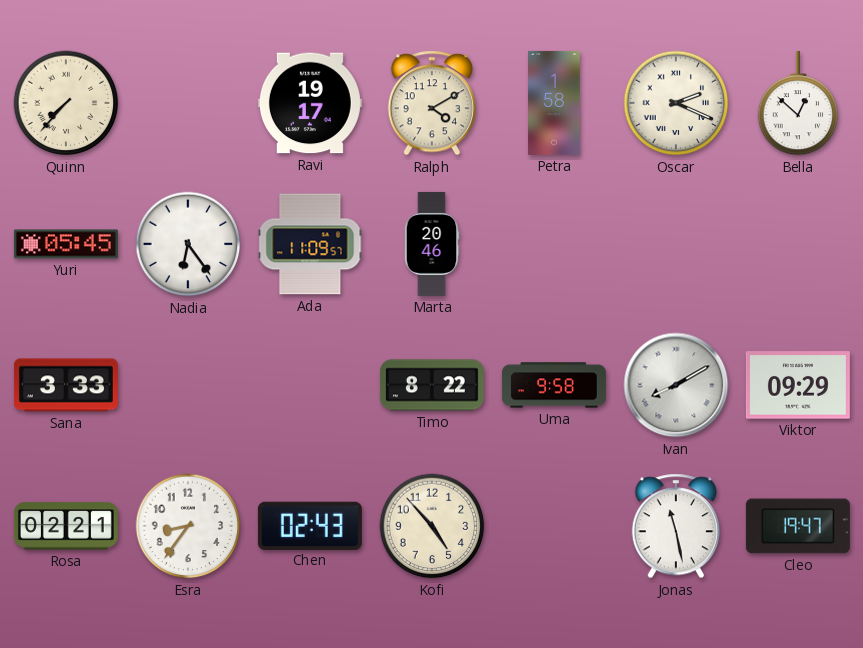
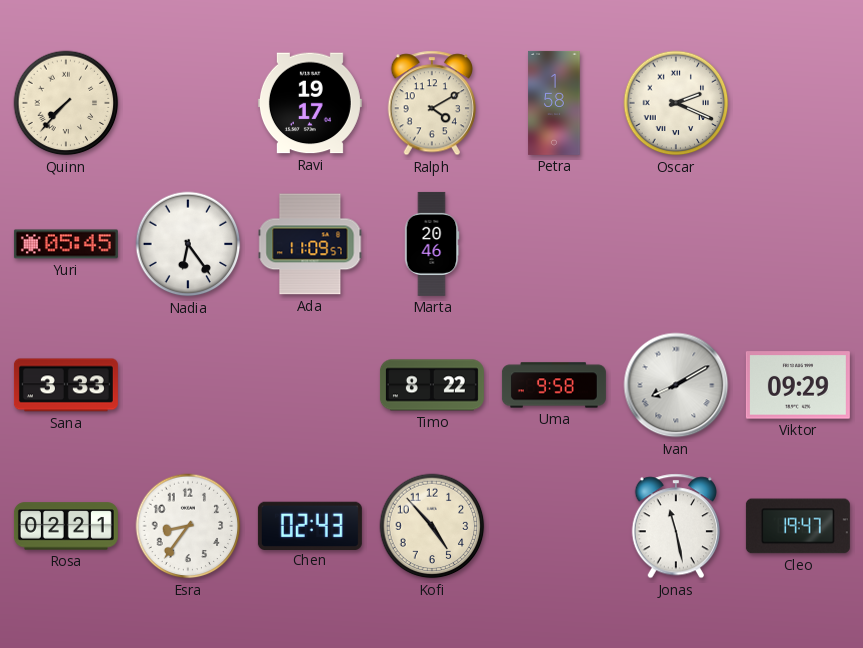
Bella: 12:52 -> none
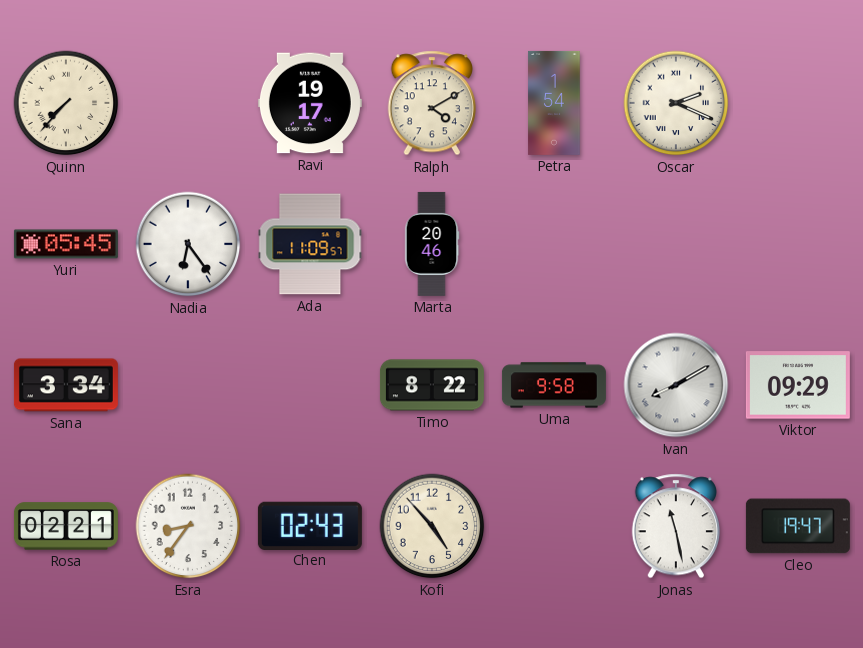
Petra: 1:58 -> 1:54
Sana: 3:33 -> 3:34
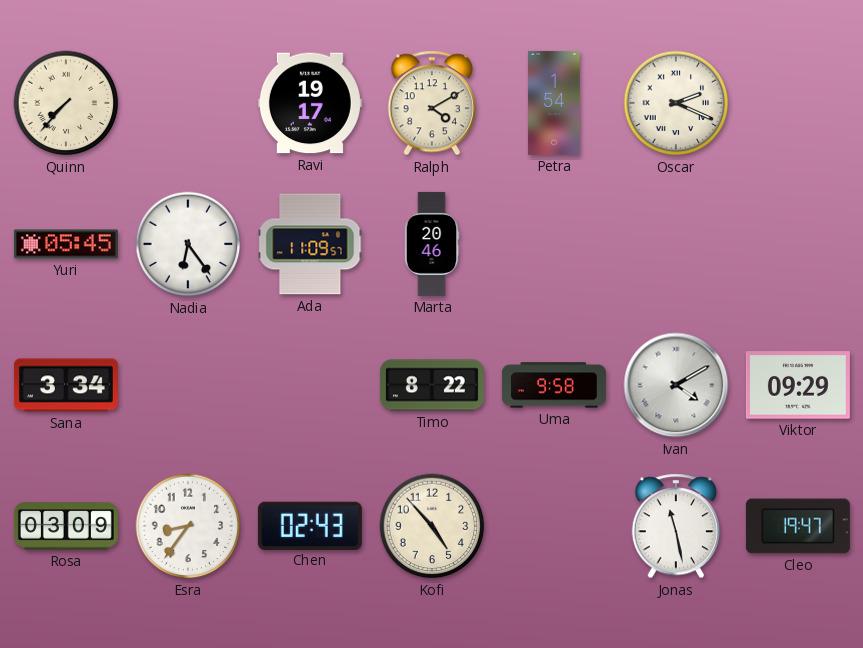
Ivan: 8:10 -> 4:10
Rosa: 02:21 -> 03:09
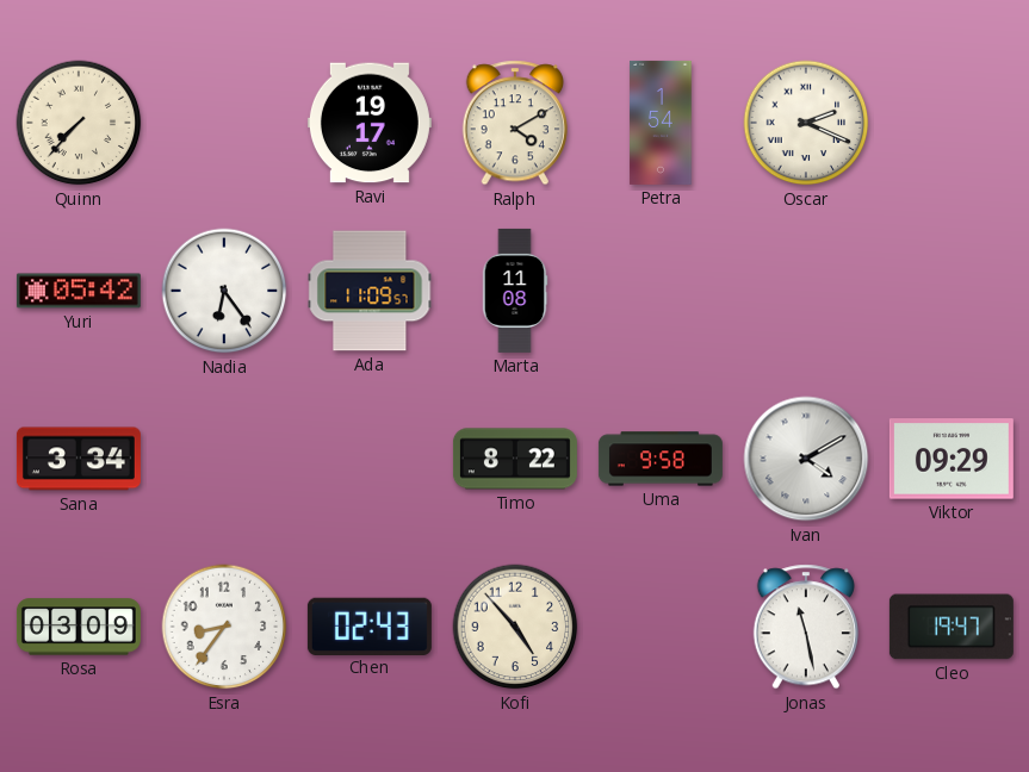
Yuri: 05:45 -> 05:42
Marta: 20:46 -> 11:08
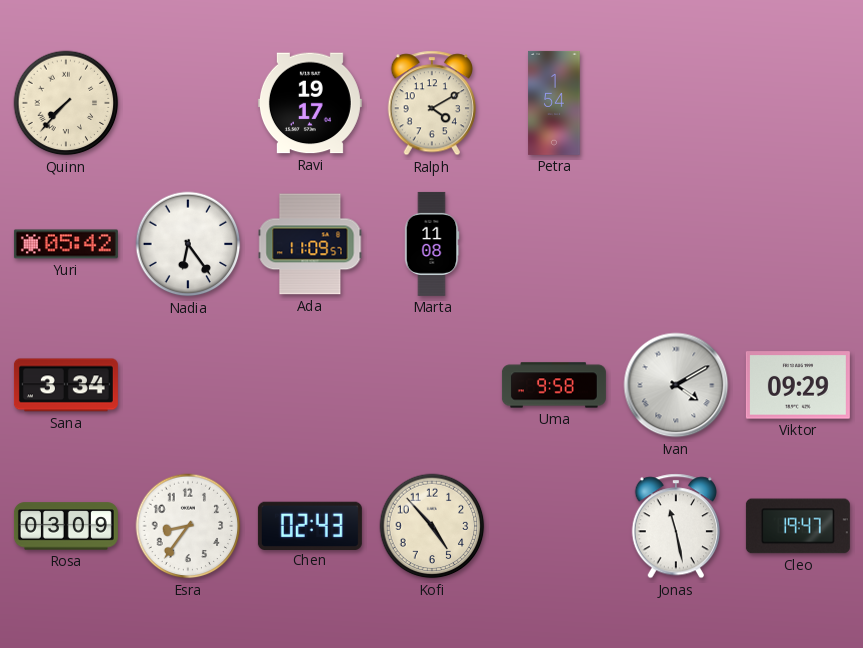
Oscar: 2:19 -> none
Timo: 8:22 -> none
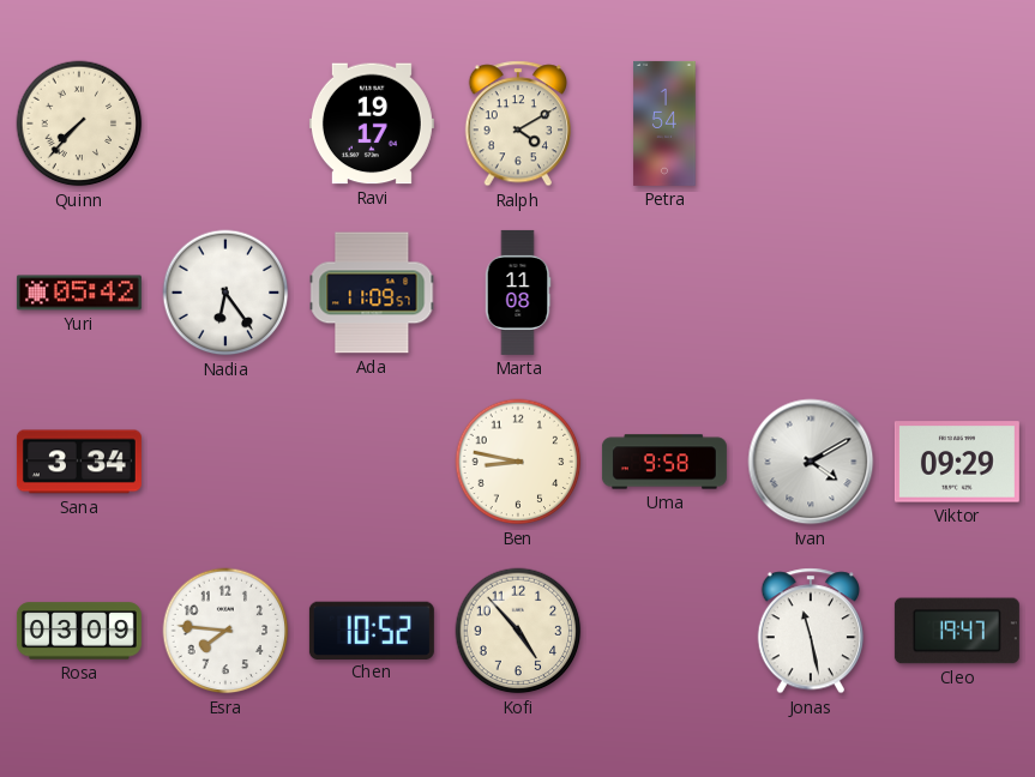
Ben: none -> 8:47
Esra: 8:36 -> 7:46
Chen: 02:43 -> 10:52
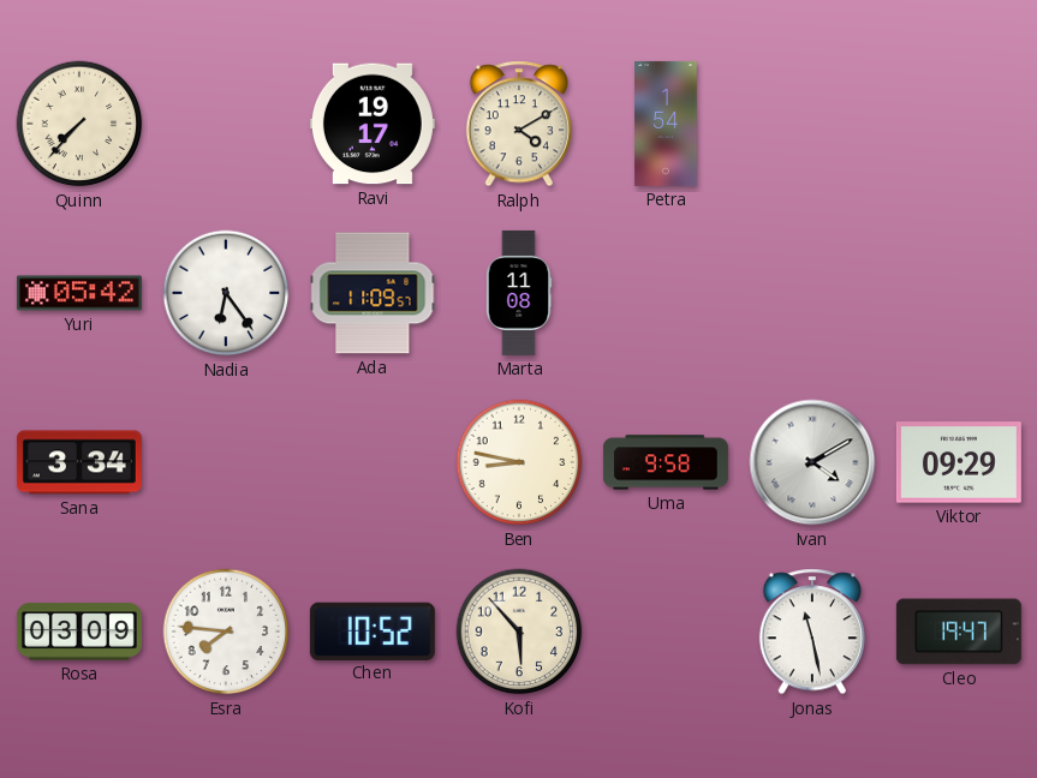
Kofi: 4:53 -> 5:53
